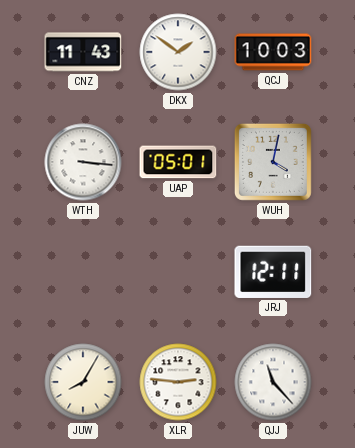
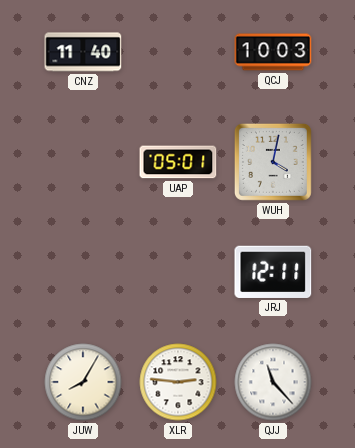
CNZ: 11:43 -> 11:40
DKX: 1:51 -> none
WTH: 3:16 -> none
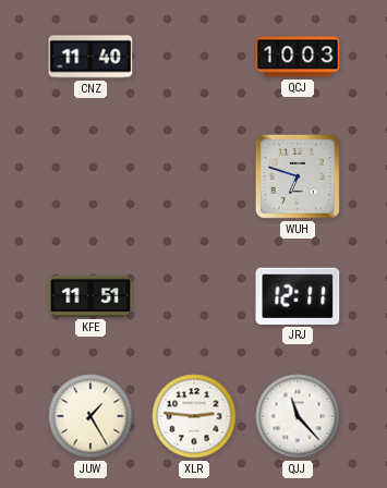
UAP: 05:01 -> none
WUH: 4:02 -> 6:48
KFE: none -> 11:51
JUW: 8:05 -> 1:25
